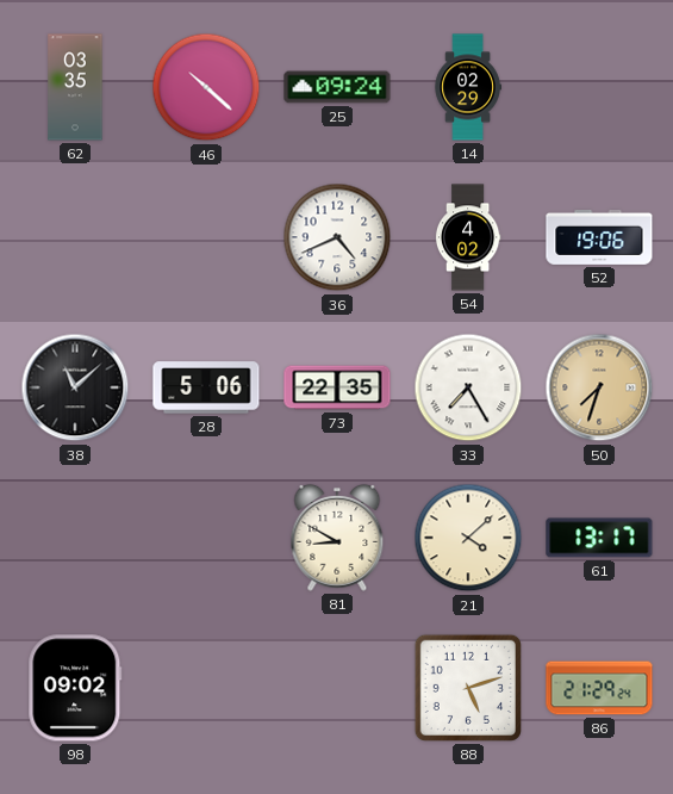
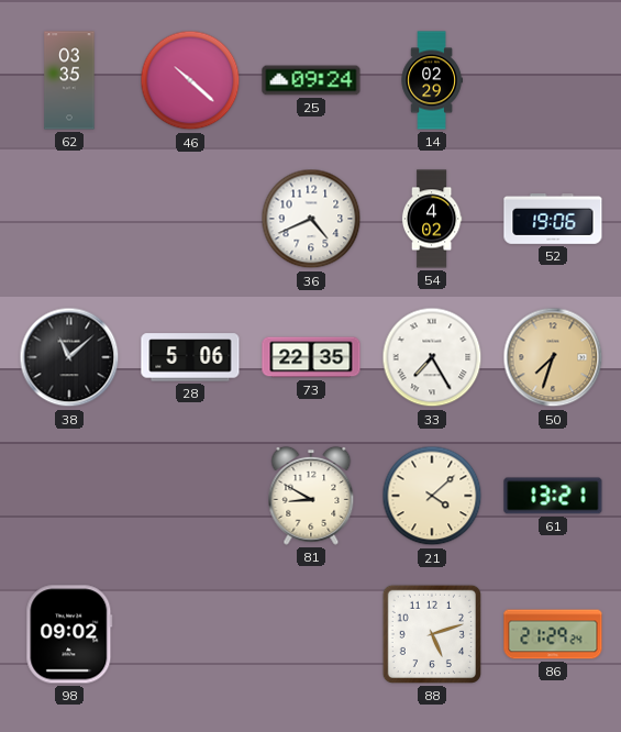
61: 13:17 -> 13:21
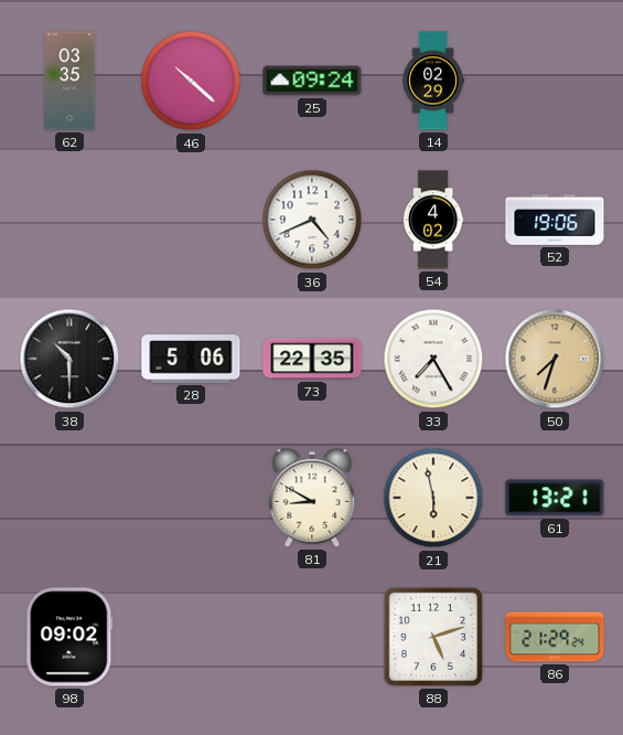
38: 11:08 -> 10:30
21: 4:08 -> 5:58
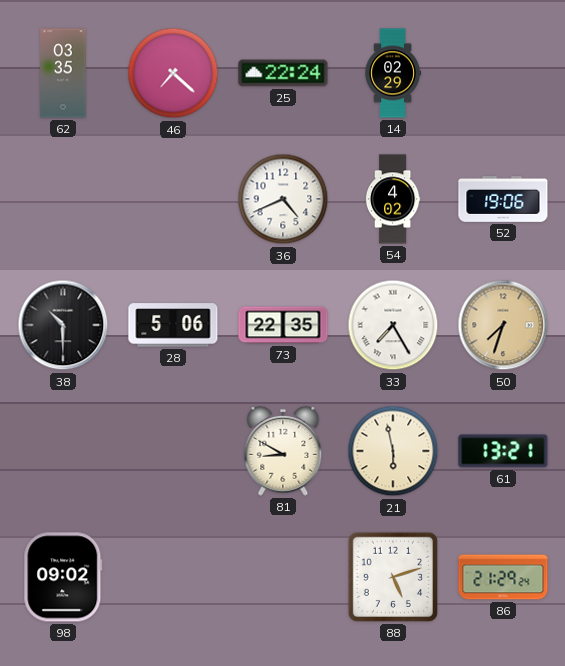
46: 10:22 -> 7:22
25: 09:24 -> 22:24
